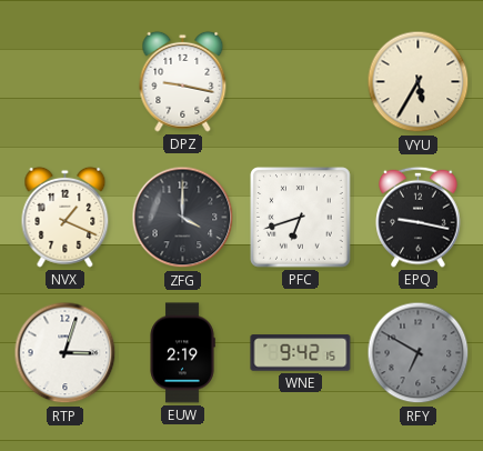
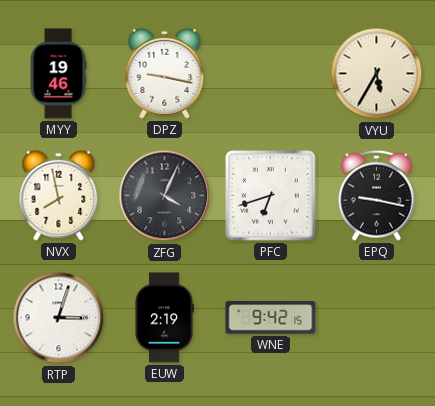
MYY: none -> 19:46
NVX: 1:19 -> 7:58
ZFG: 4:00 -> 4:04
RFY: 6:50 -> none
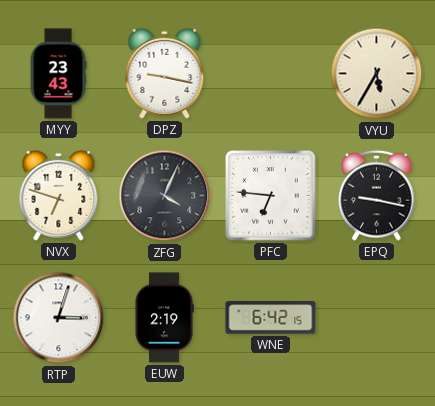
MYY: 19:46 -> 23:43
NVX: 7:58 -> 6:48
PFC: 6:42 -> 6:46
WNE: 9:42 -> 6:42
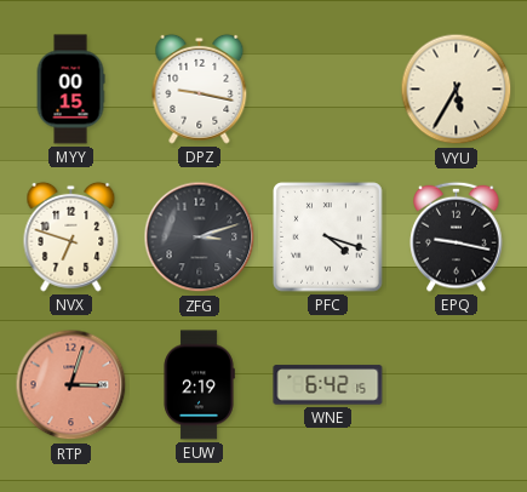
MYY: 23:43 -> 00:15
ZFG: 4:04 -> 3:12
PFC: 6:46 -> 4:18
RTP dial: white -> salmon
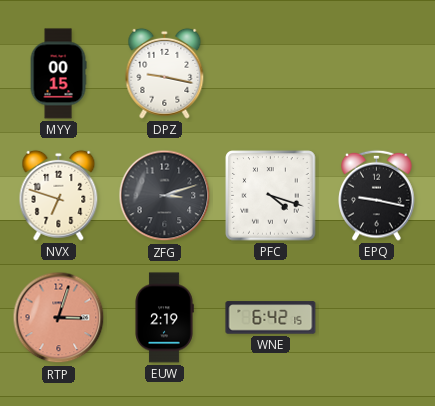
VYU: 5:35 -> none
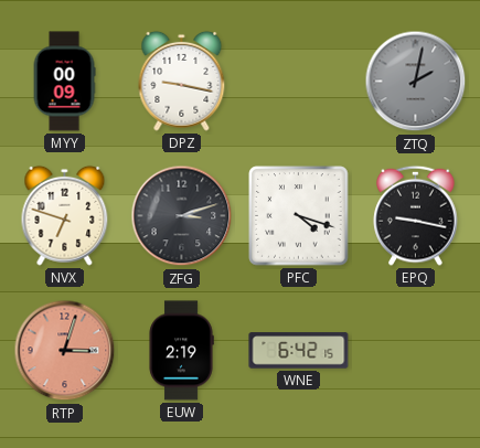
MYY: 00:15 -> 00:09
ZTQ: none -> 2:02
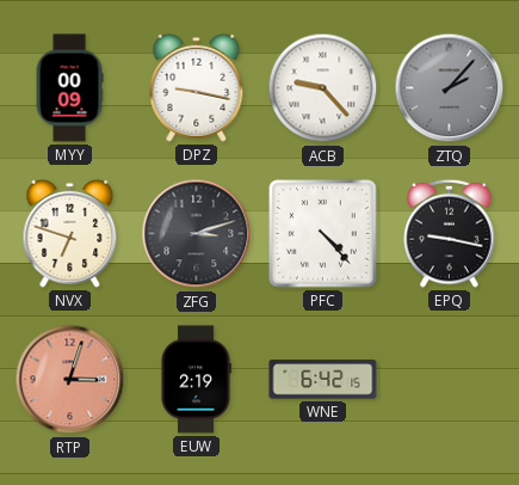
ACB: none -> 9:23
ZTQ: 2:02 -> 2:07
PFC: 4:18 -> 4:23
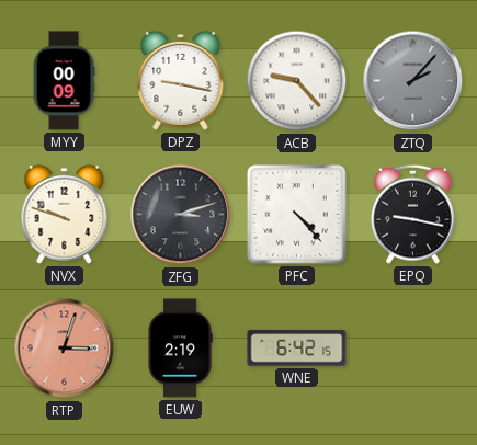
NVX: 6:48 -> 9:48
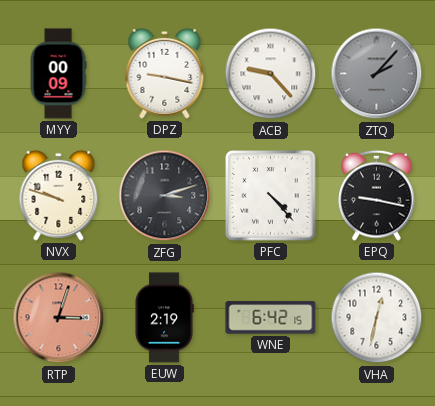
VHA: none -> 12:32
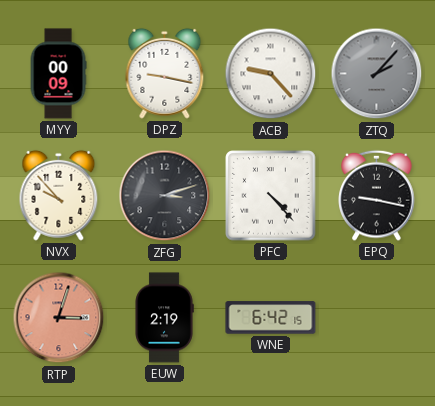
NVX: 9:48 -> 9:53
VHA: 12:32 -> none
